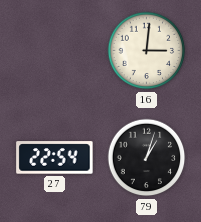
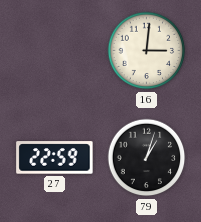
27: 22:54 -> 22:59
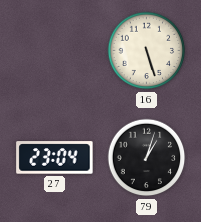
16: 3:01 -> 5:27
27: 22:59 -> 23:04
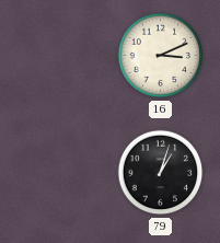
16: 5:27 -> 3:11
27: 23:04 -> none
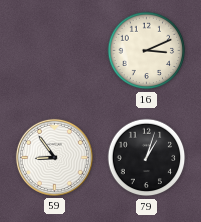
59: none -> 8:54
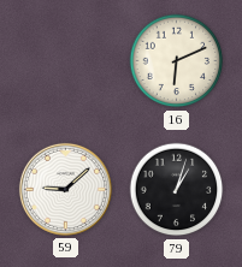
16: 3:11 -> 6:11
59: 8:54 -> 9:08
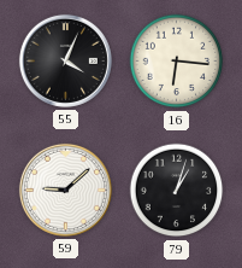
55: none -> 4:04
16: 6:11 -> 6:16
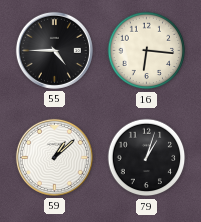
55: 4:04 -> 4:45
59: 9:08 -> 1:08
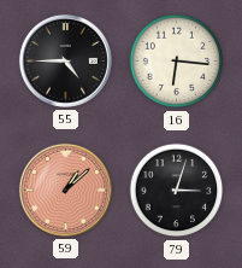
59 dial: white -> salmon
79: 1:03 -> 3:03
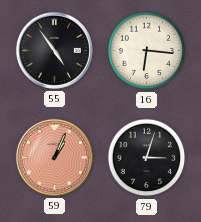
55: 4:45 -> 4:54
59: 1:08 -> 1:04
